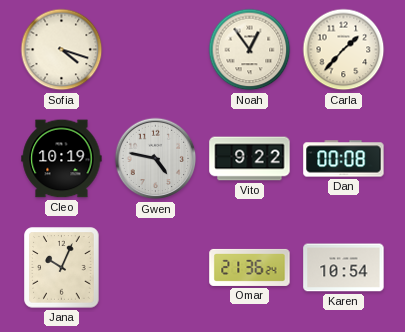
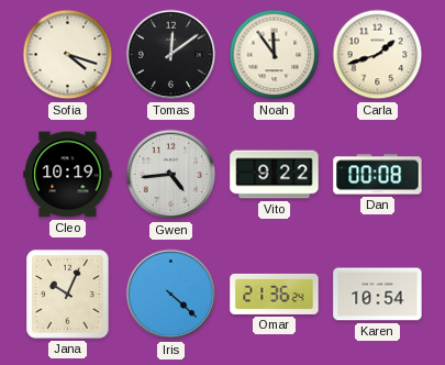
Tomas: none -> 12:09
Noah: 12:54 -> 11:54
Carla: 1:37 -> 1:42
Gwen: 4:47 -> 4:44
Iris: none -> 4:22
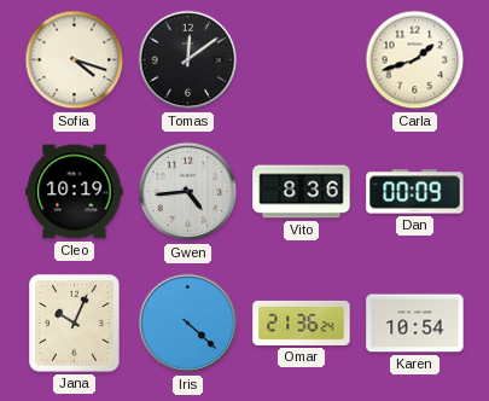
Noah: 11:54 -> none
Vito: 9:22 -> 8:36
Dan: 00:08 -> 00:09
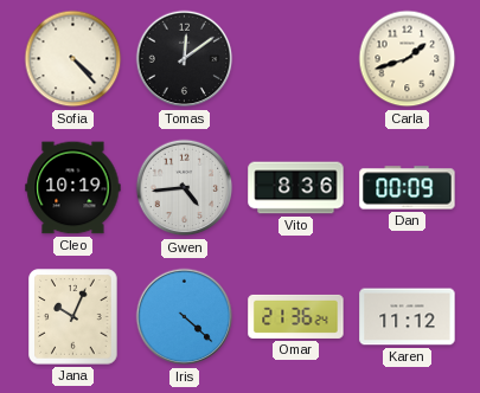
Sofia: 4:18 -> 4:23
Karen: 10:54 -> 11:12
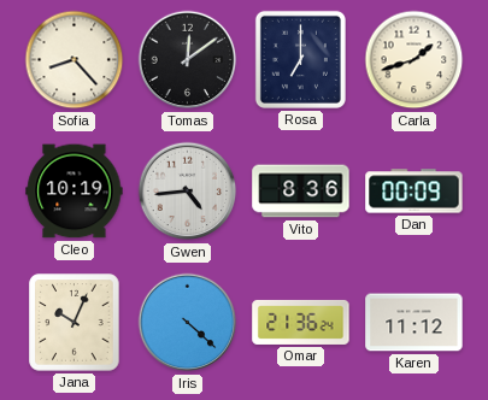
Sofia: 4:23 -> 8:23
Rosa: none -> 7:00
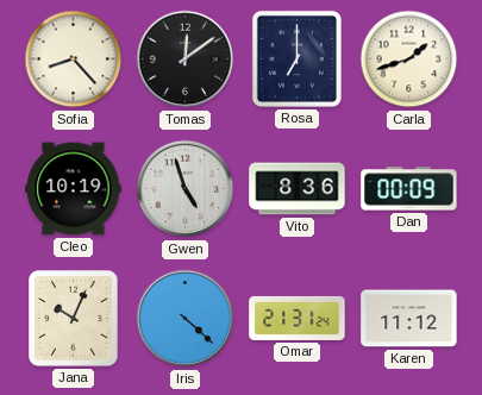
Gwen: 4:44 -> 4:57
Omar: 21:36 -> 21:31
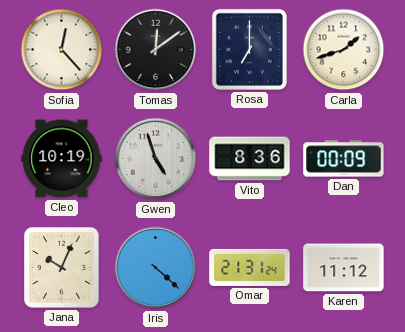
Sofia: 8:23 -> 12:23
